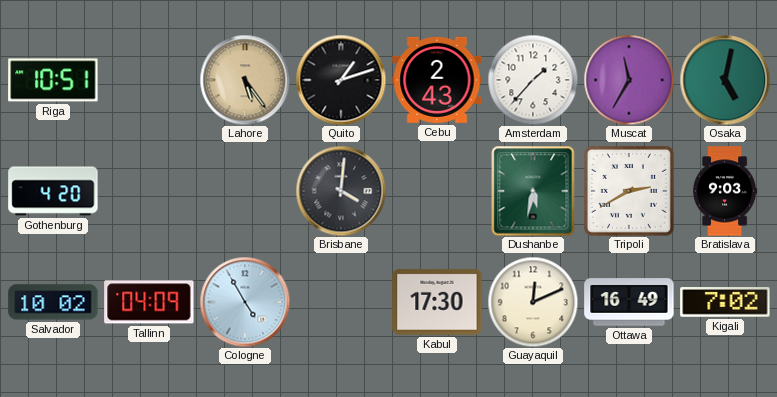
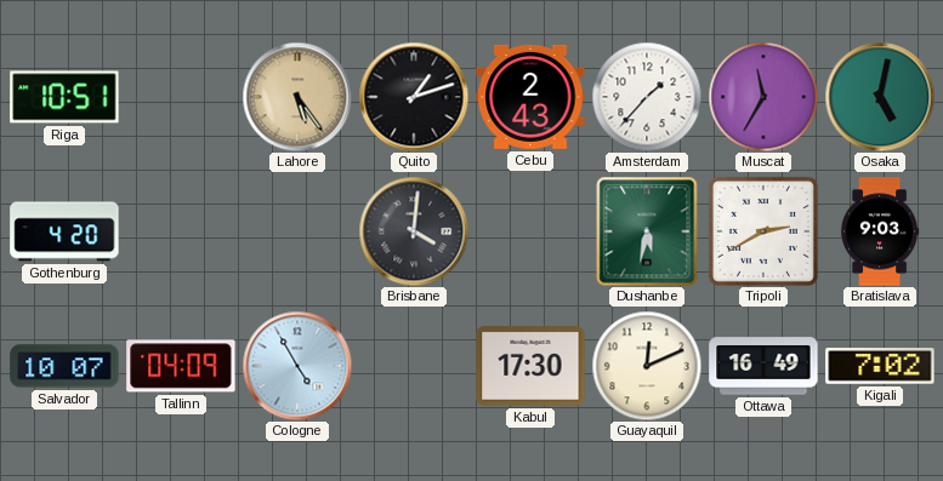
Salvador: 10:02 -> 10:07
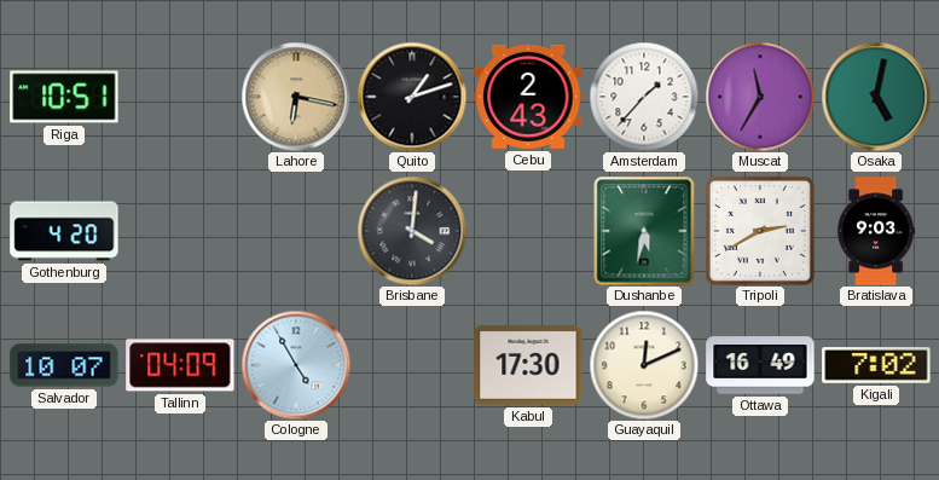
Lahore: 5:24 -> 6:17
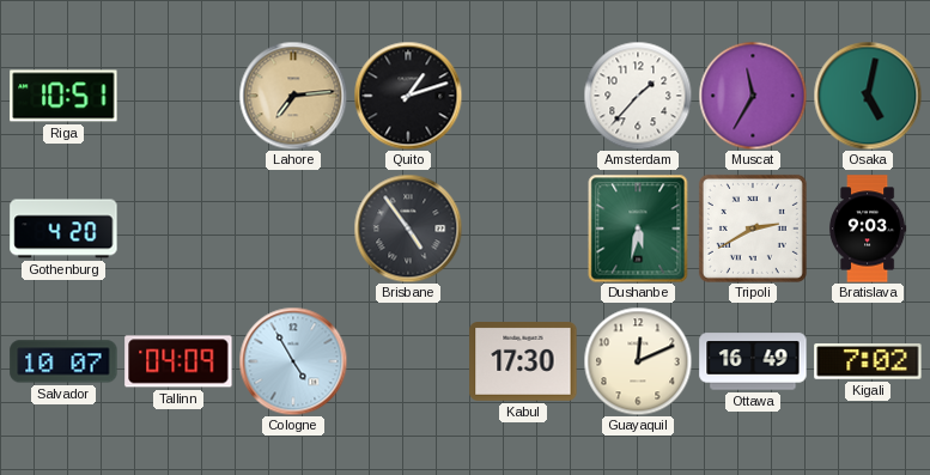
Lahore: 6:17 -> 7:14
Cebu: 2:43 -> none
Brisbane: 4:01 -> 4:54
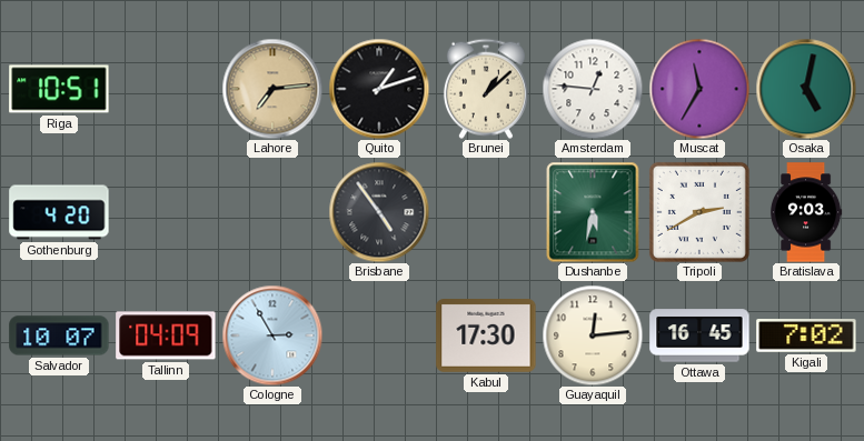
Brunei: none -> 1:08
Amsterdam: 1:37 -> 12:46
Cologne: 4:55 -> 2:55
Guayaquil: 12:11 -> 12:14
Ottawa: 16:49 -> 16:45
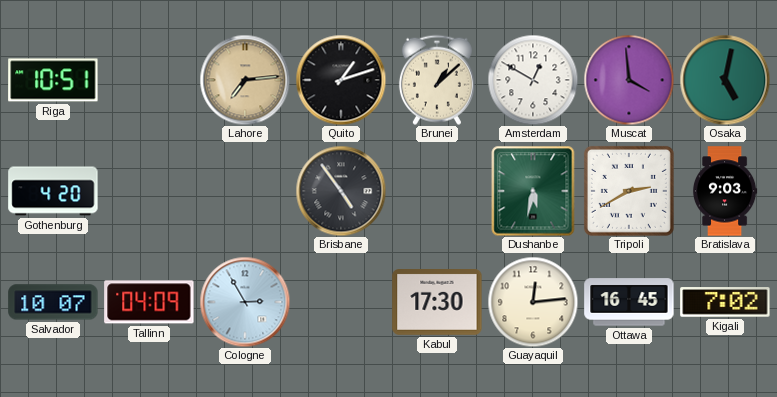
Amsterdam: 12:46 -> 12:50
Muscat: 11:35 -> 3:59
